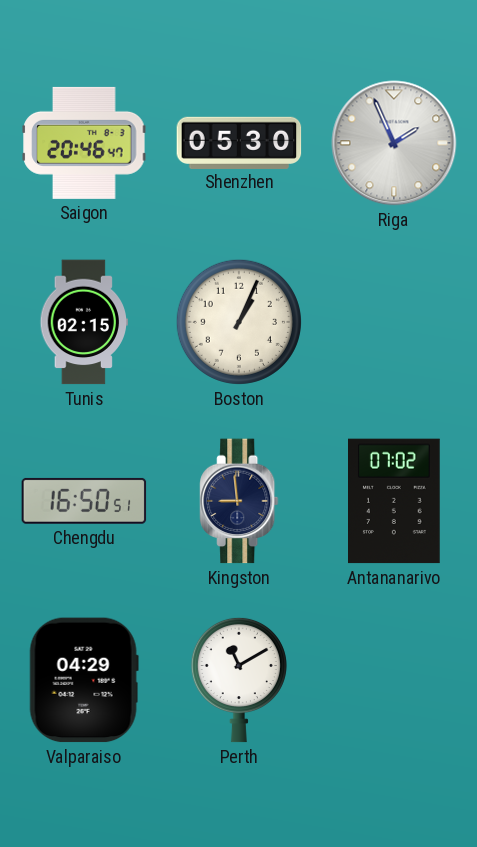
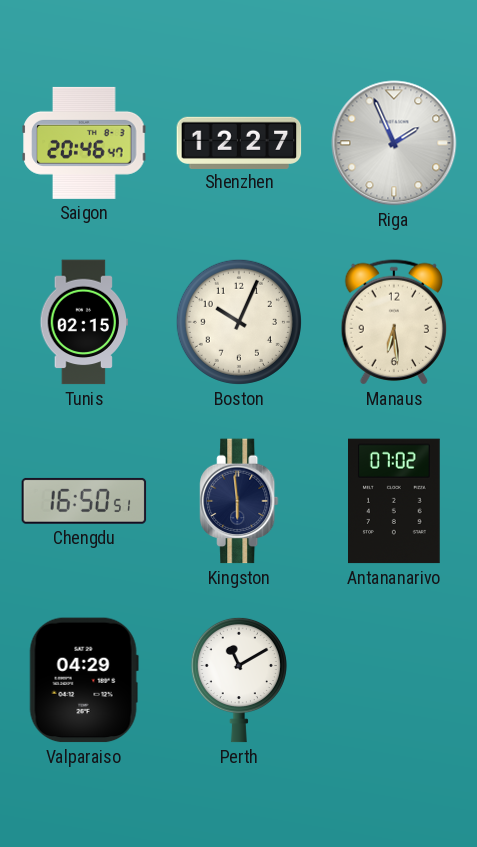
Shenzhen: 05:30 -> 12:27
Boston: 1:04 -> 10:04
Manaus: none -> 6:29
Kingston: 8:59 -> 5:59
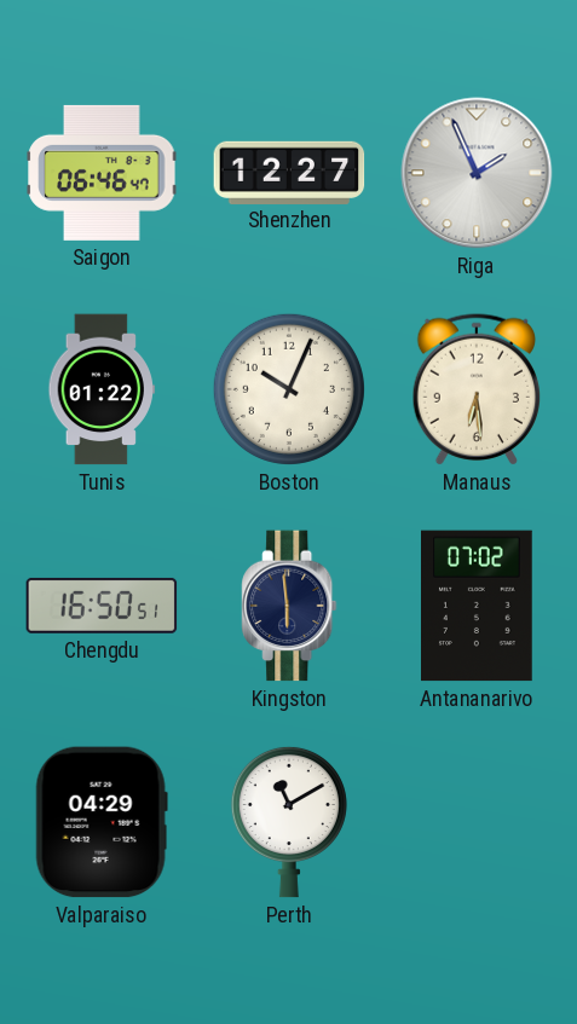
Saigon: 20:46 -> 06:46
Tunis: 02:15 -> 01:22
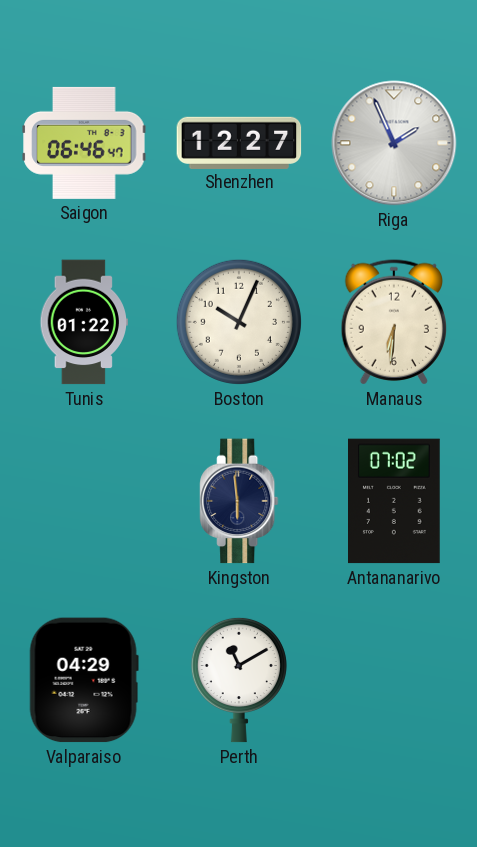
Manaus: 6:29 -> 6:31
Chengdu: 16:50 -> none
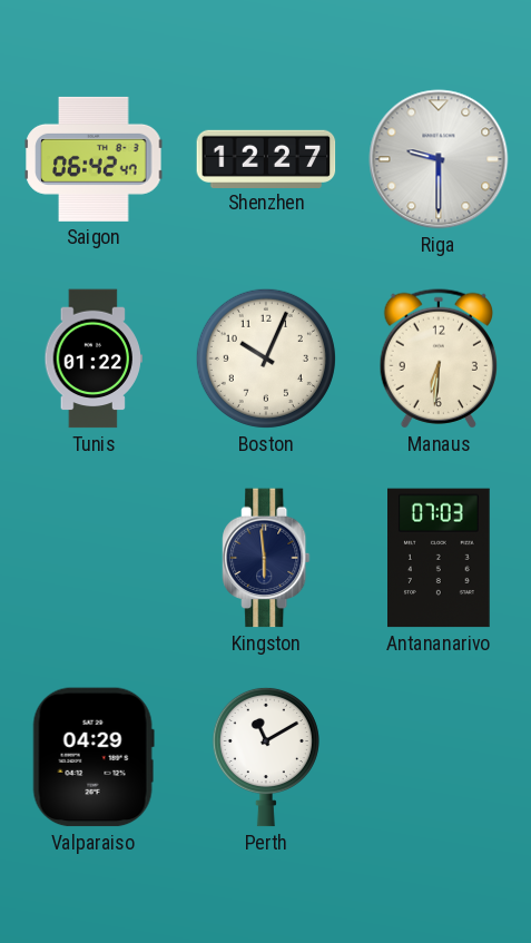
Saigon: 06:46 -> 06:42
Riga: 1:56 -> 9:30
Antananarivo: 07:02 -> 07:03
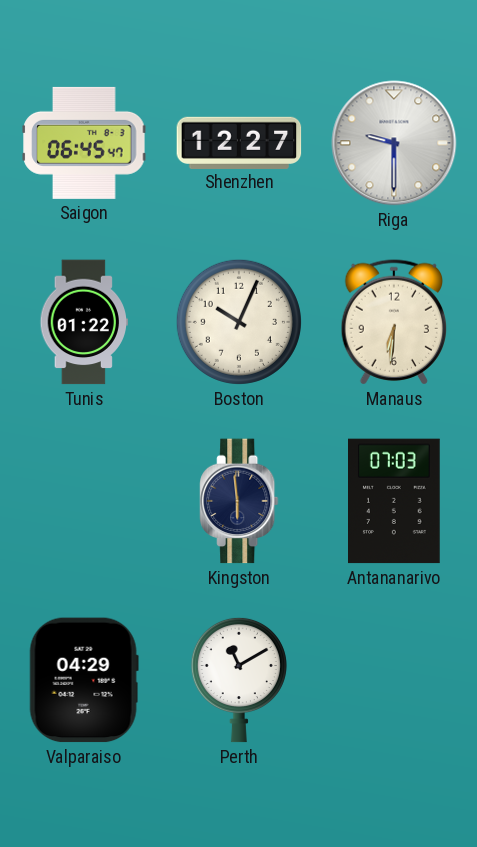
Saigon: 06:42 -> 06:45
